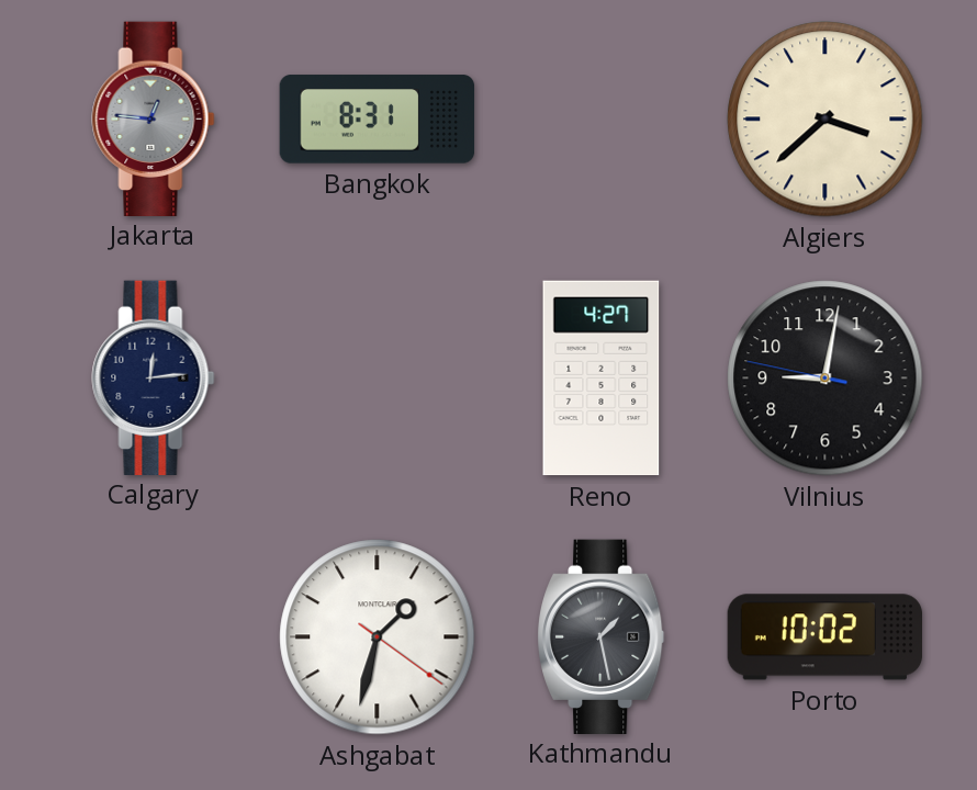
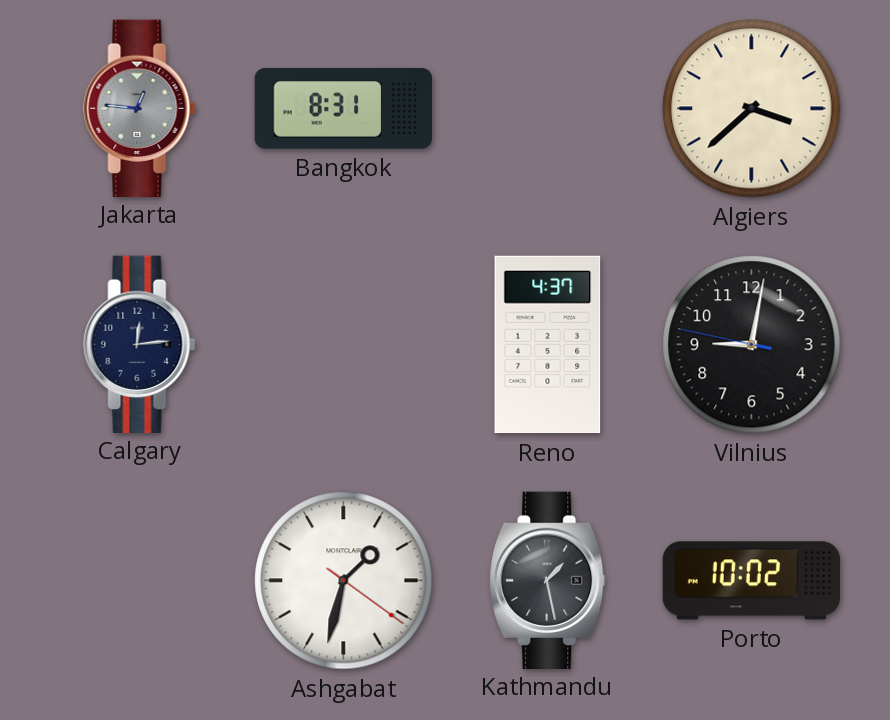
Reno: 4:27 -> 4:37
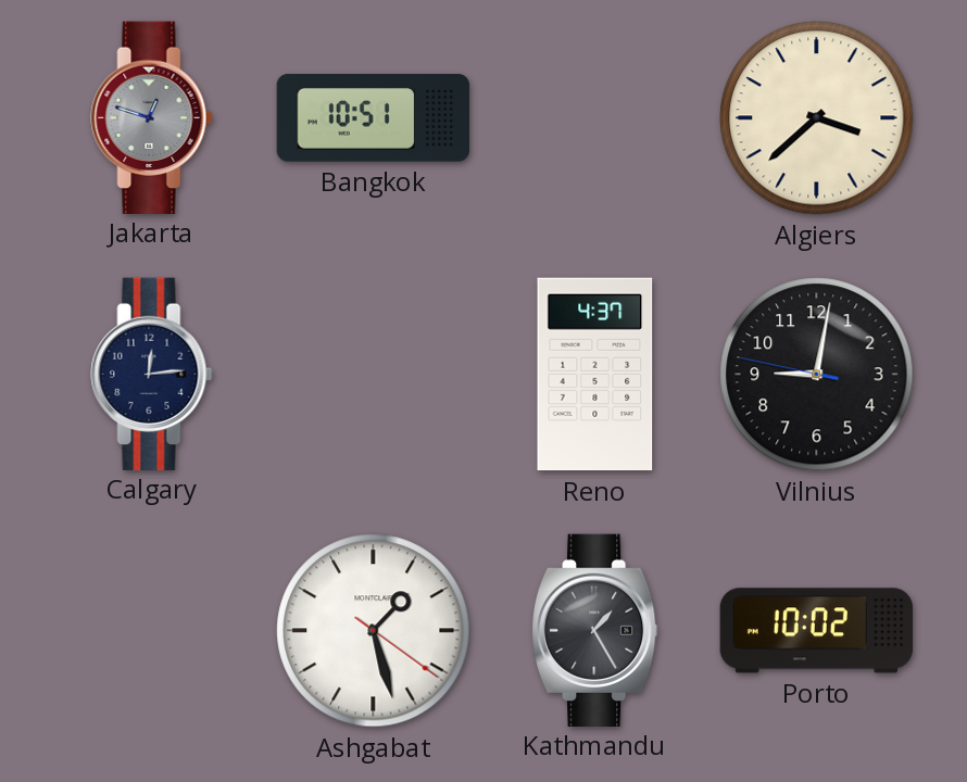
Jakarta: 12:46 -> 12:48
Bangkok: 8:31 -> 10:51
Ashgabat: 1:32 -> 1:27
Kathmandu: 1:28 -> 1:25
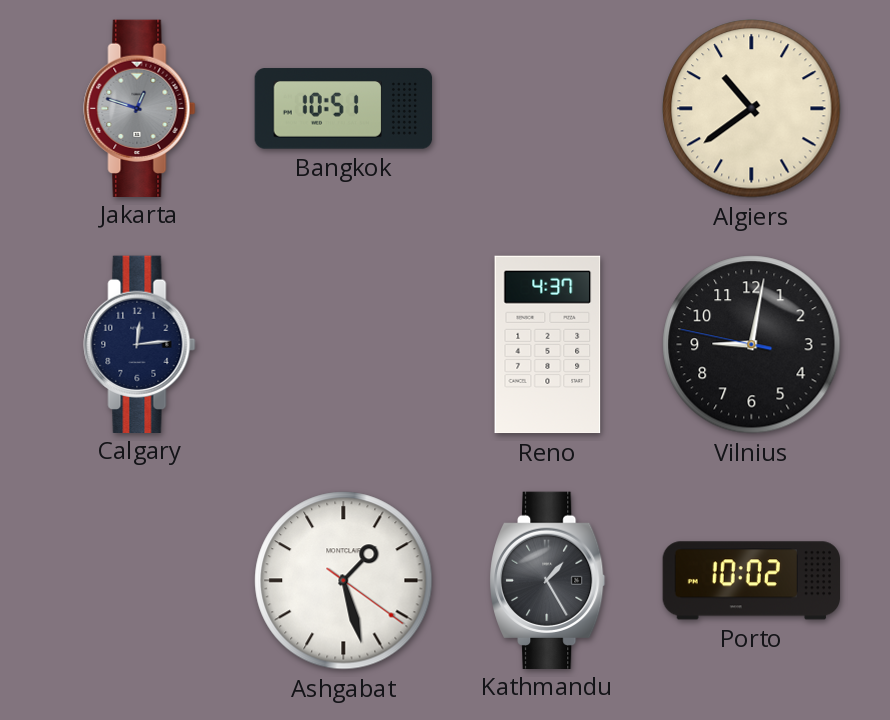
Algiers: 3:38 -> 10:39
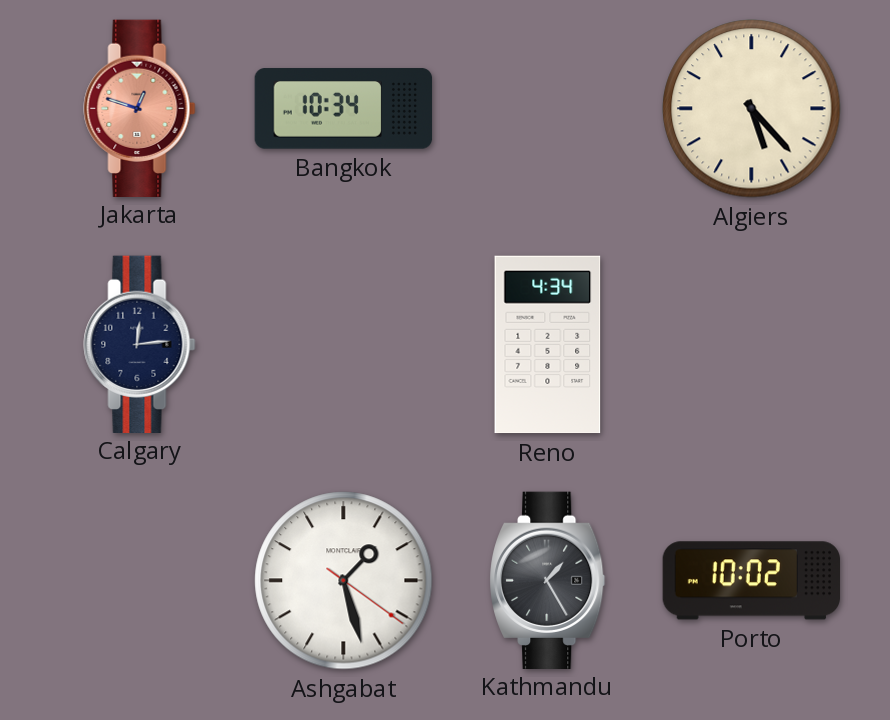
Jakarta dial: grey -> salmon
Bangkok: 10:51 -> 10:34
Algiers: 10:39 -> 5:23
Reno: 4:37 -> 4:34
Vilnius: 9:01 -> none
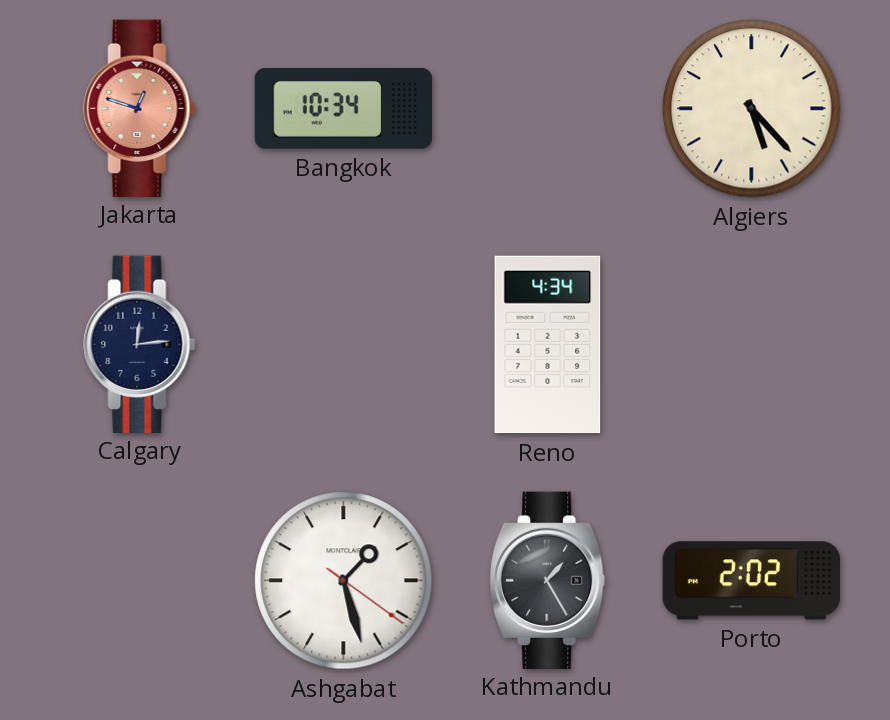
Porto: 10:02 -> 2:02
